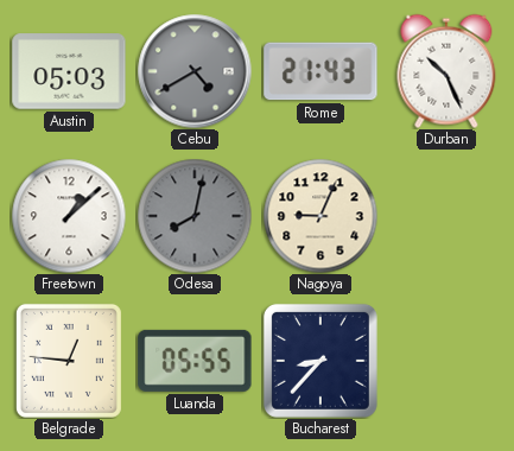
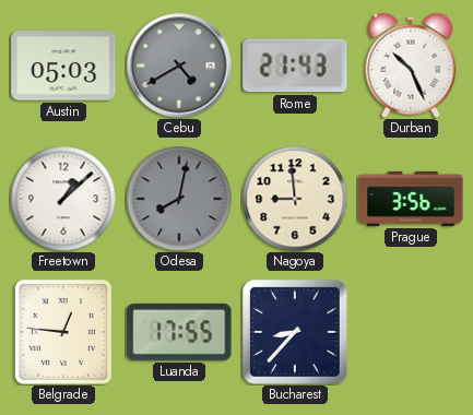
Nagoya: 9:04 -> 8:59
Prague: none -> 3:56
Luanda: 05:55 -> 17:55
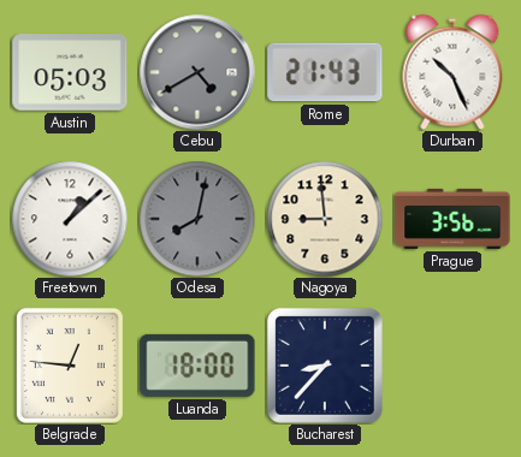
Luanda: 17:55 -> 18:00
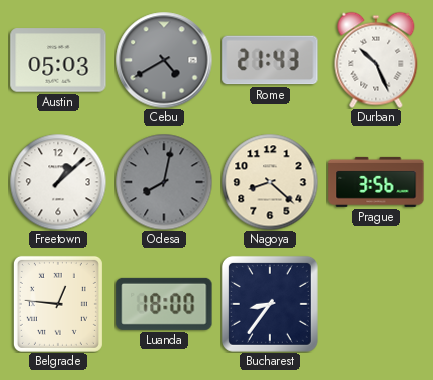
Nagoya: 8:59 -> 8:22
Bucharest: 8:37 -> 8:36
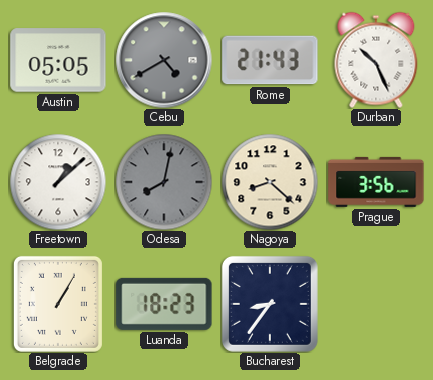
Austin: 05:03 -> 05:05
Belgrade: 12:46 -> 1:05
Luanda: 18:00 -> 18:23
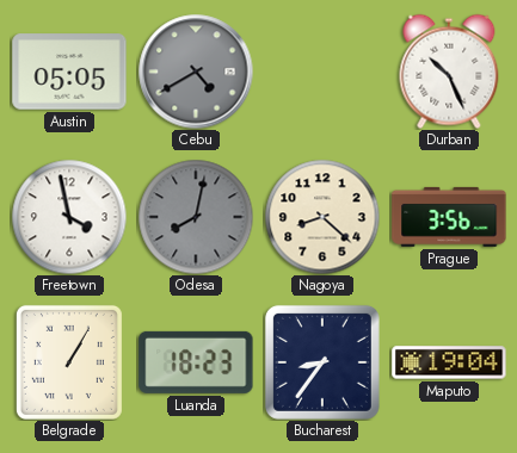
Rome: 21:43 -> none
Freetown: 1:08 -> 3:58
Maputo: none -> 19:04
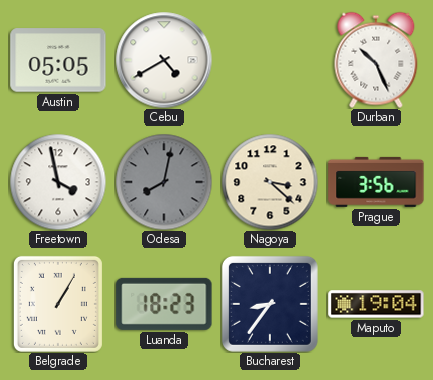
Cebu dial: grey -> white
Nagoya: 8:22 -> 3:22
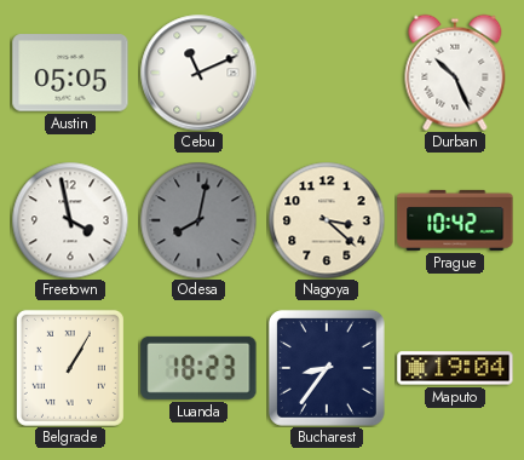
Cebu: 4:40 -> 11:11
Prague: 3:56 -> 10:42
